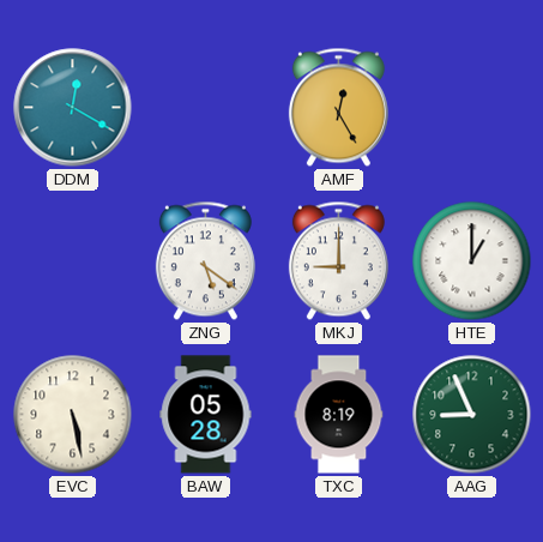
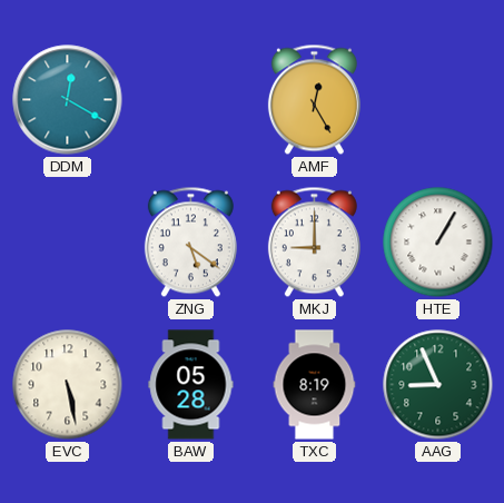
HTE: 1:00 -> 1:05
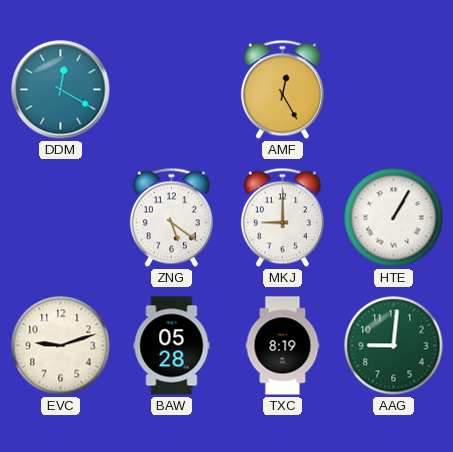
EVC: 5:28 -> 9:12
AAG: 8:56 -> 9:01
